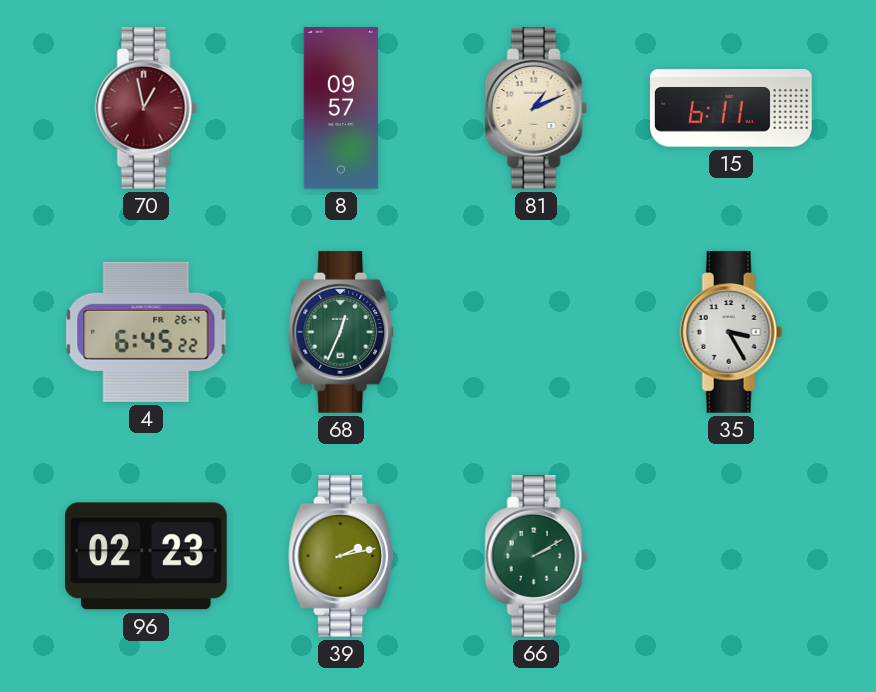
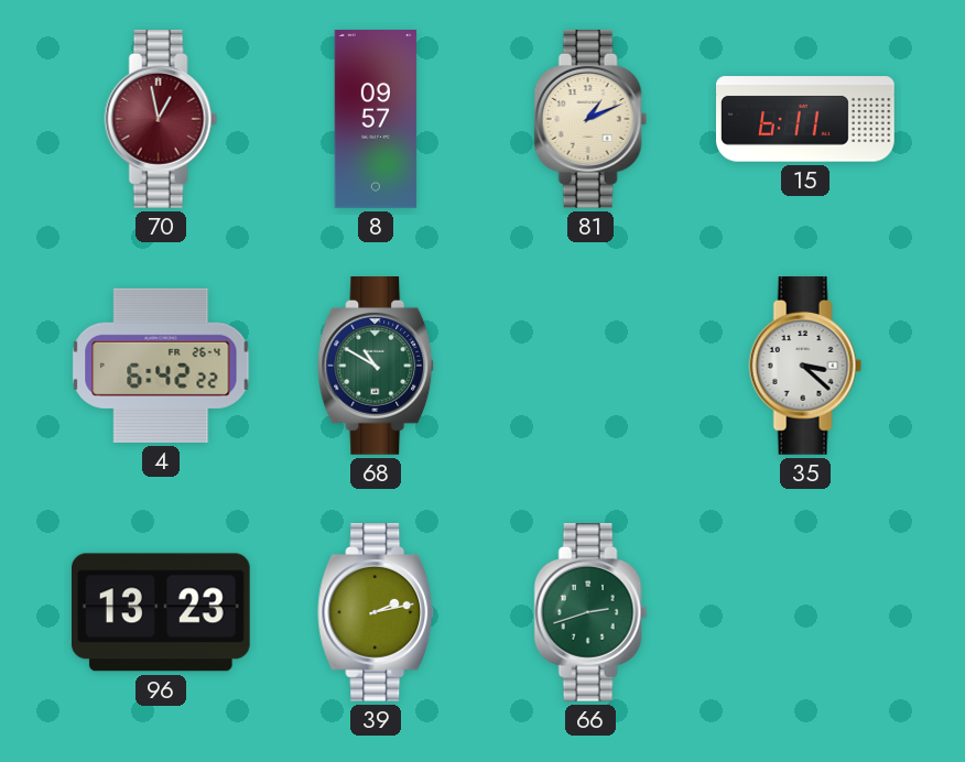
4: 6:45 -> 6:42
68: 12:34 -> 10:50
35: 3:25 -> 3:22
96: 02:23 -> 13:23
66: 2:10 -> 2:42
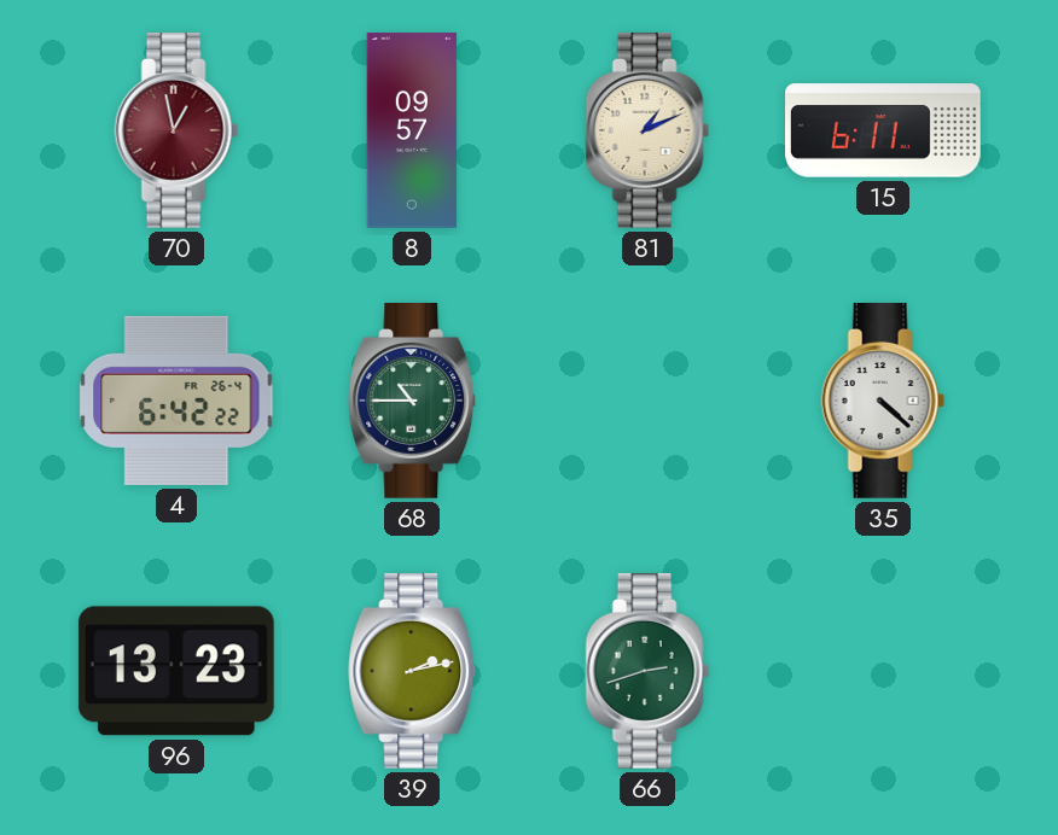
68: 10:50 -> 10:45
35: 3:22 -> 4:22
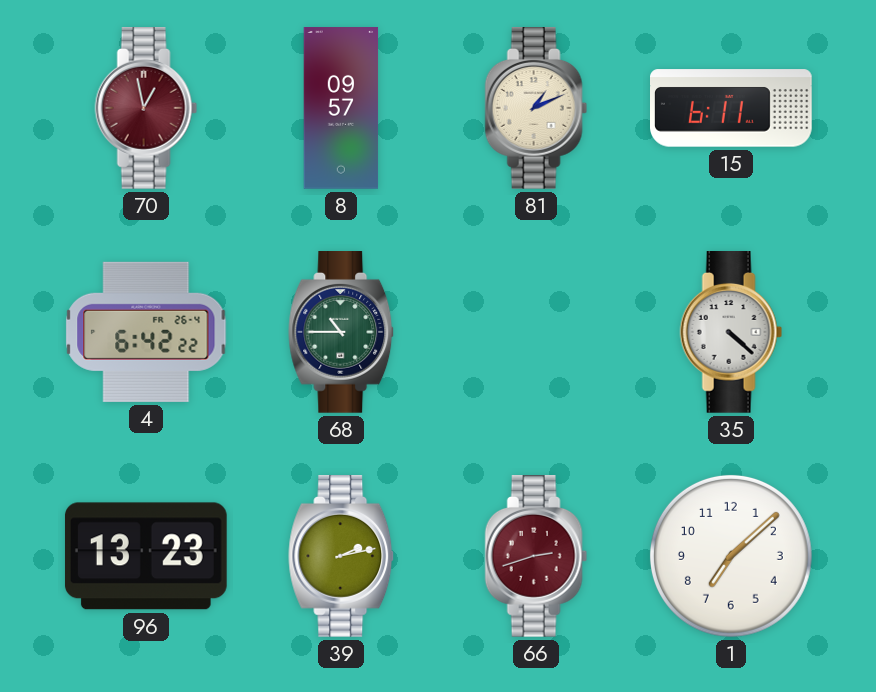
66 dial: green -> burgundy
1: none -> 7:08
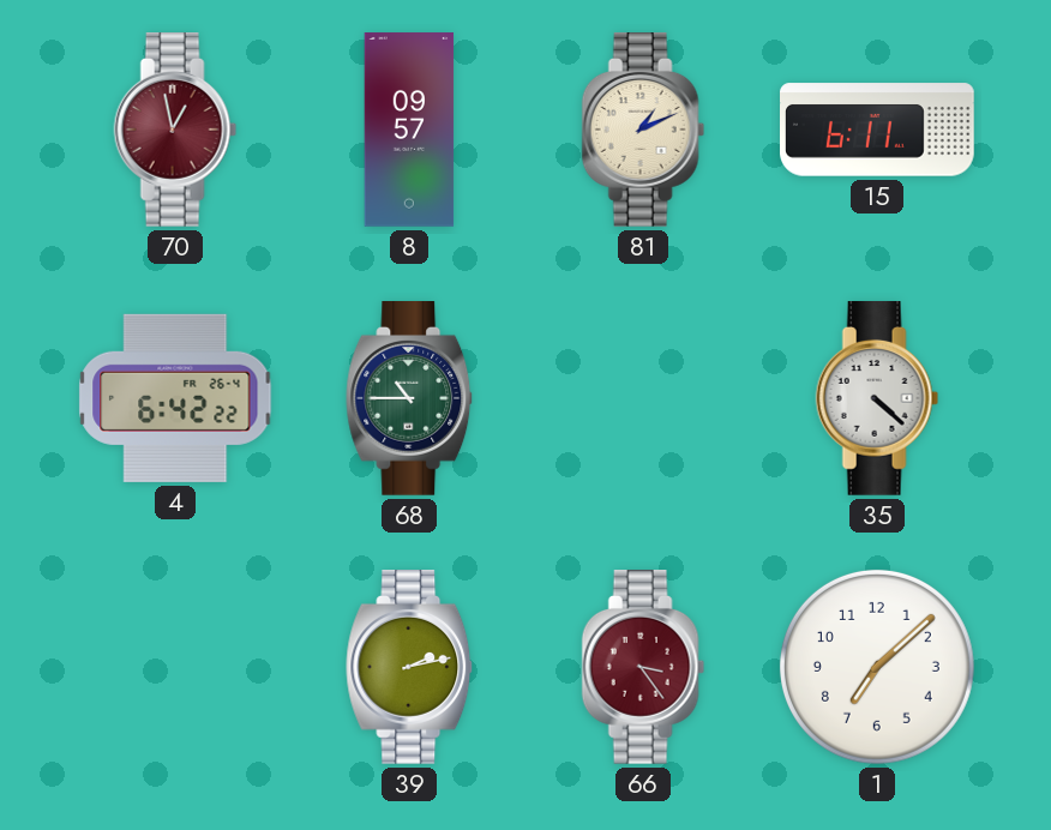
96: 13:23 -> none
66: 2:42 -> 3:24
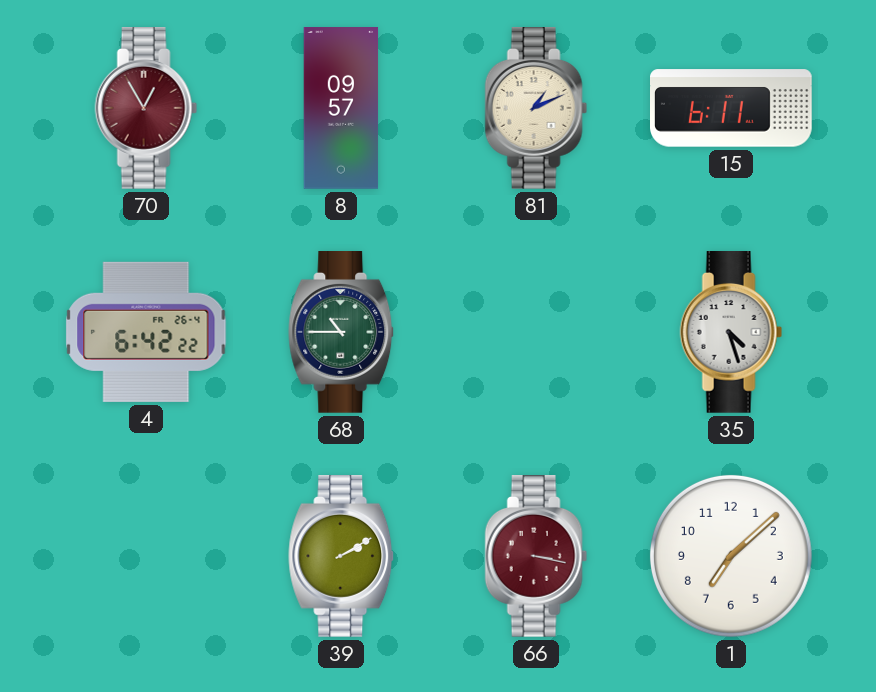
70: 12:58 -> 12:55
35: 4:22 -> 4:27
39: 2:13 -> 2:10
66: 3:24 -> 3:17
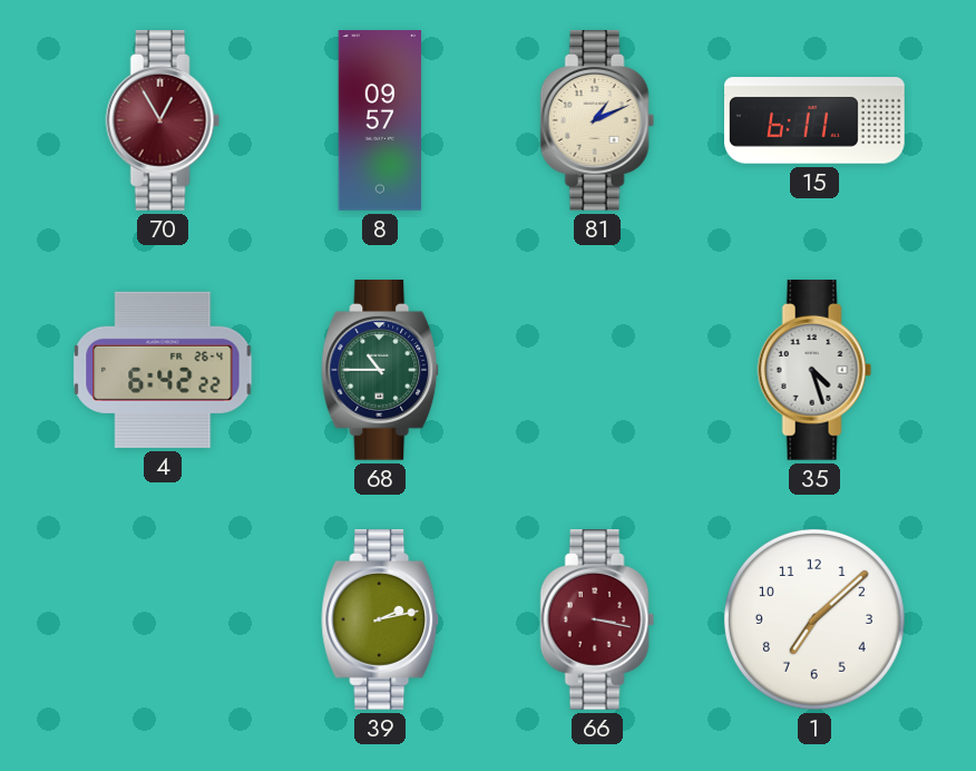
39: 2:10 -> 2:13
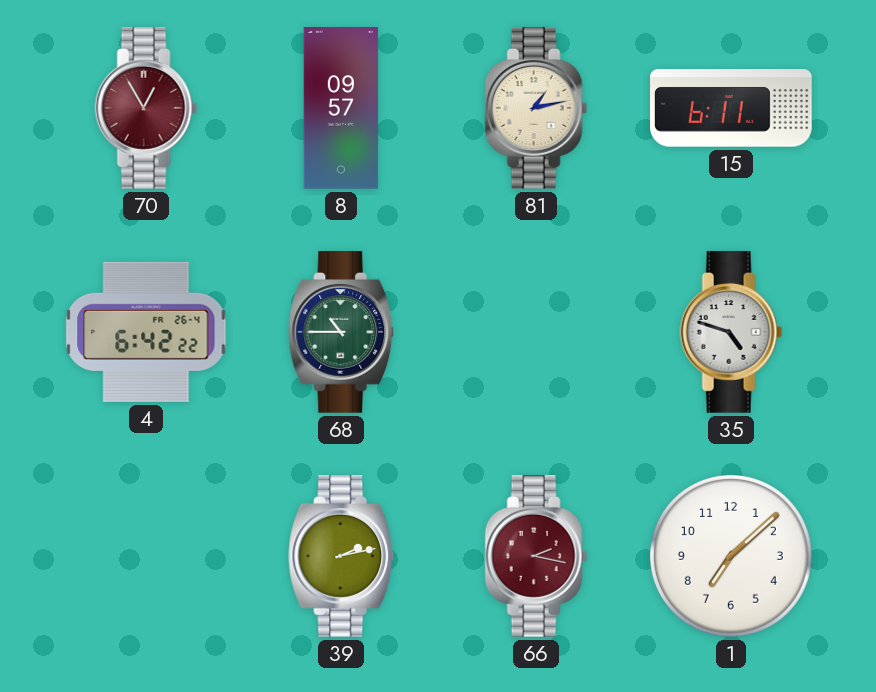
81: 1:11 -> 1:13
35: 4:27 -> 4:48
66: 3:17 -> 2:17
